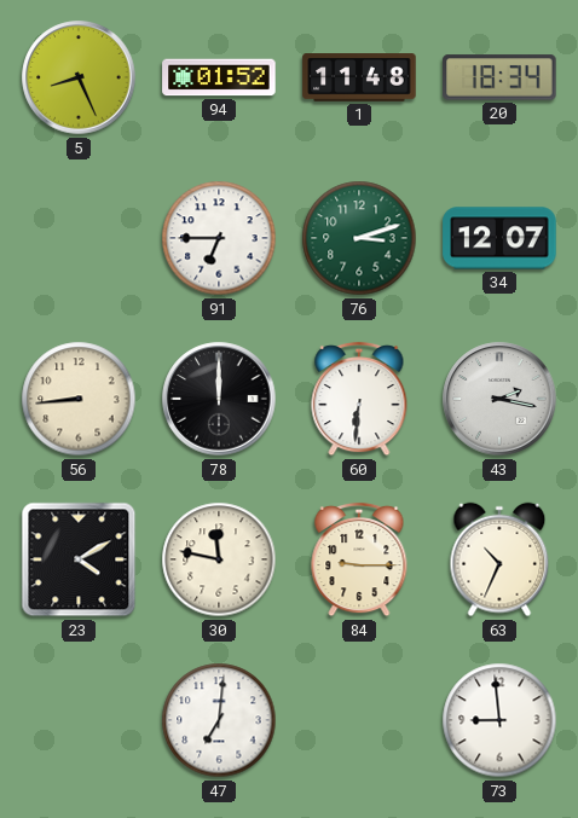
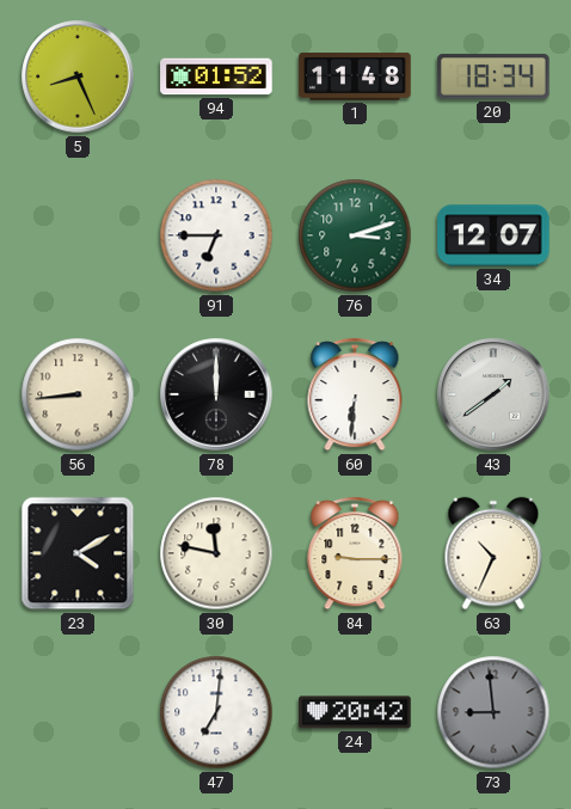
43: 2:17 -> 1:39
24: none -> 20:42
73 dial: white -> grey
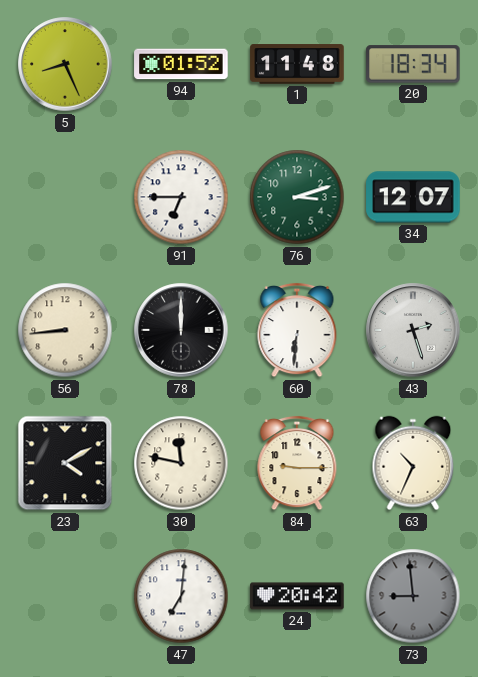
43: 1:39 -> 2:27
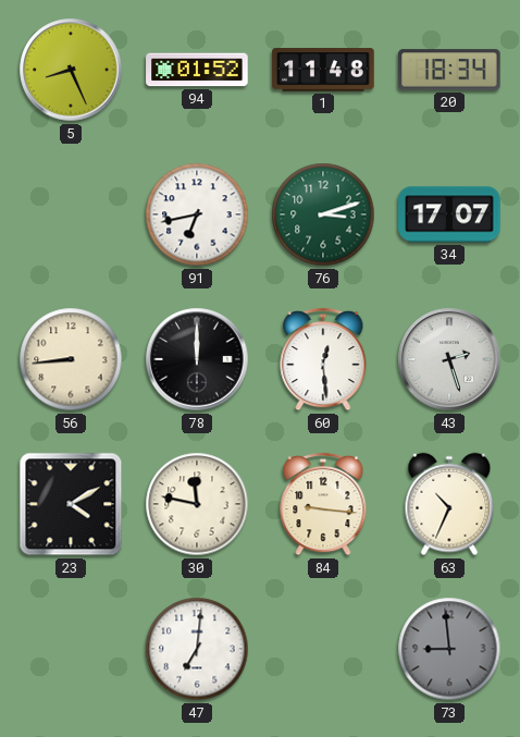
91: 6:45 -> 6:43
34: 12:07 -> 17:07
60: 6:31 -> 12:29
84: 9:15 -> 9:16
24: 20:42 -> none
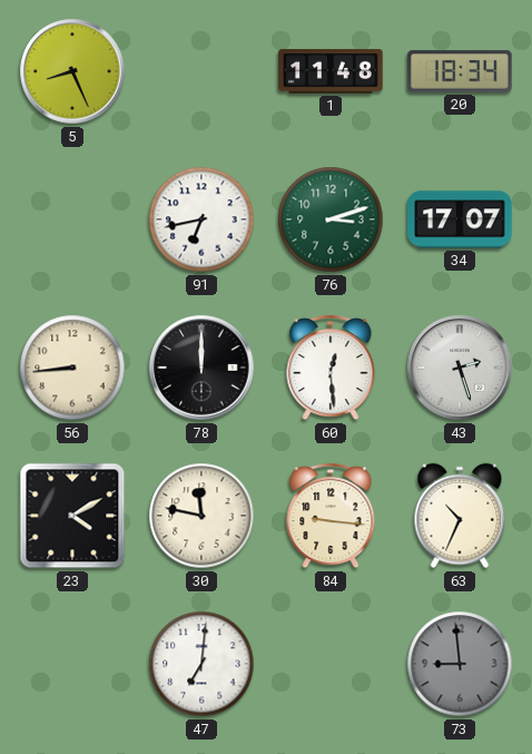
94: 01:52 -> none
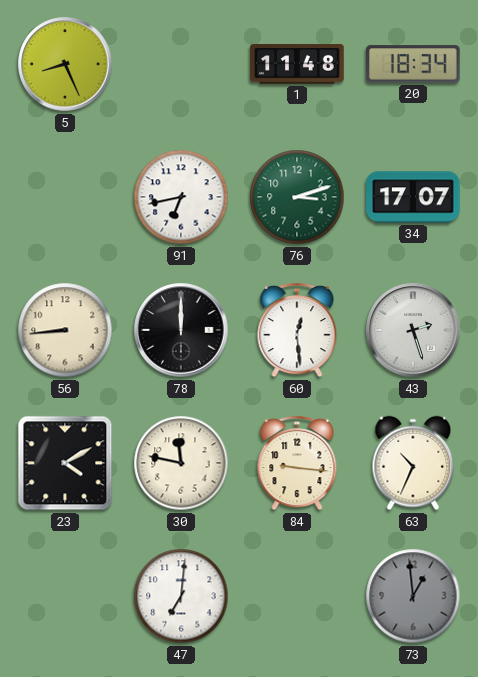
73: 8:59 -> 12:59
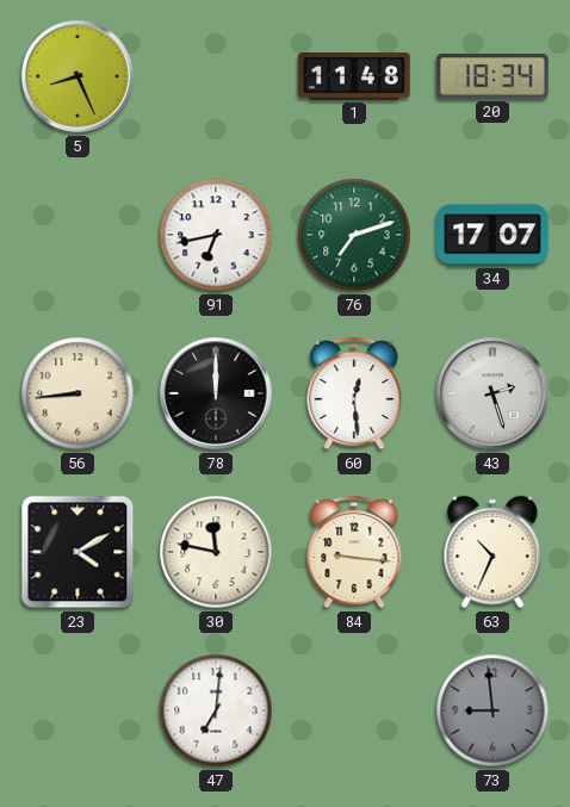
76: 3:12 -> 7:12
73: 12:59 -> 8:59
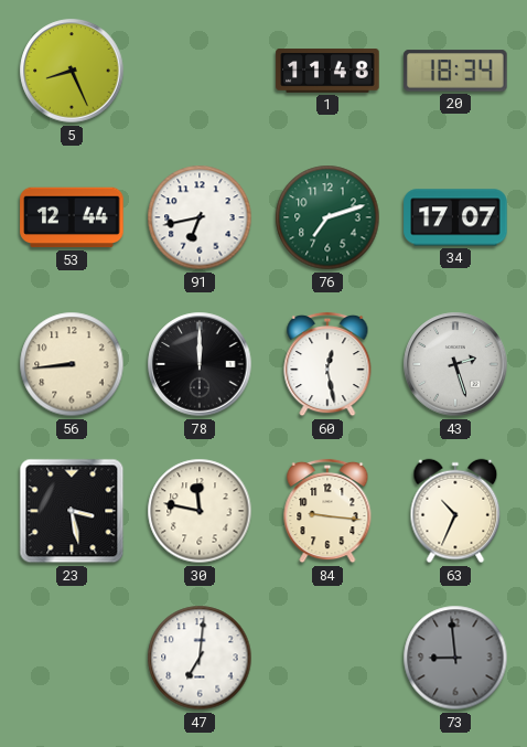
53: none -> 12:44
60: 12:29 -> 12:28
23: 4:10 -> 3:28
